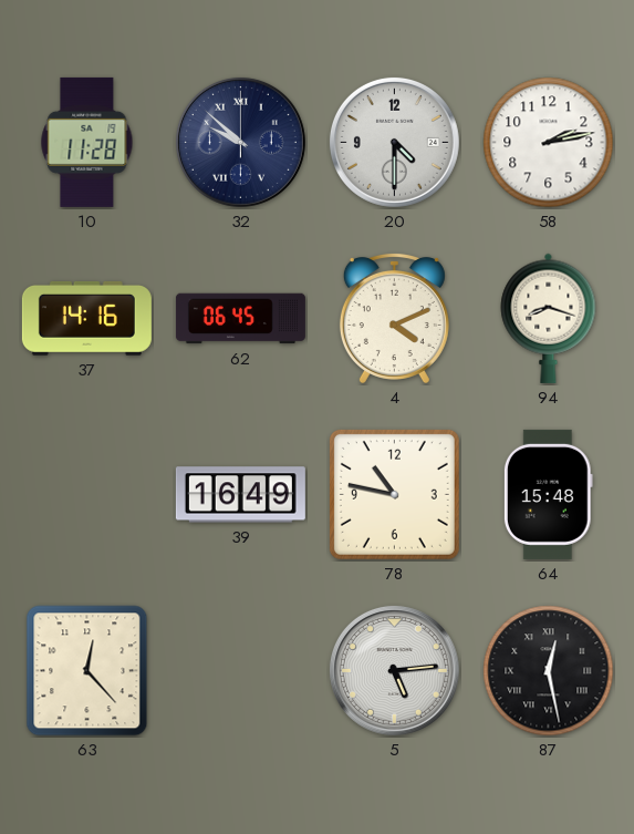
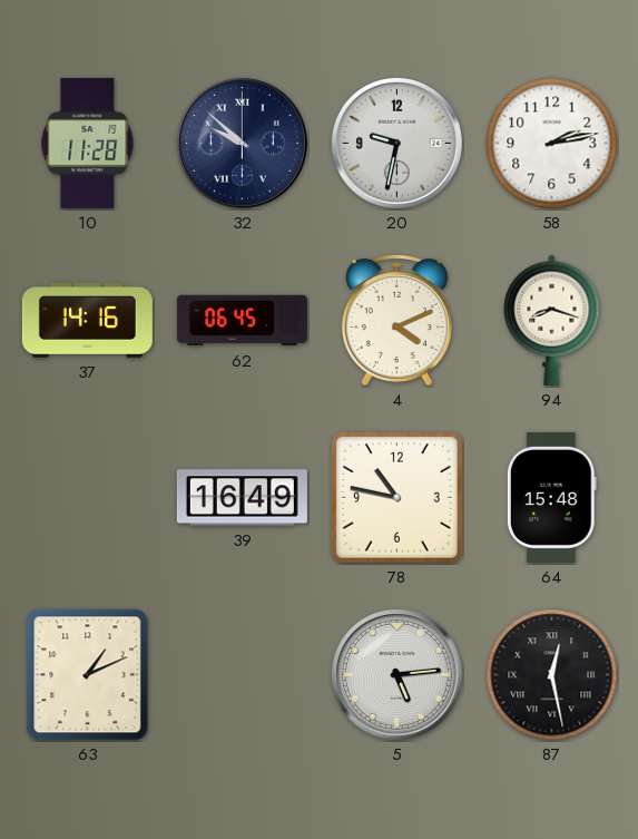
20: 4:30 -> 9:32
63: 12:23 -> 1:11
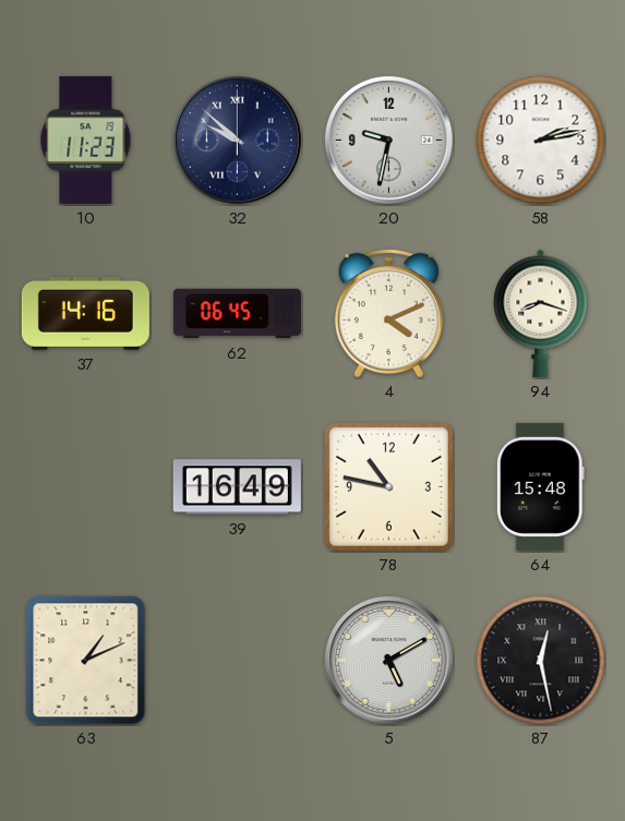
10: 11:28 -> 11:23
5: 5:14 -> 5:10
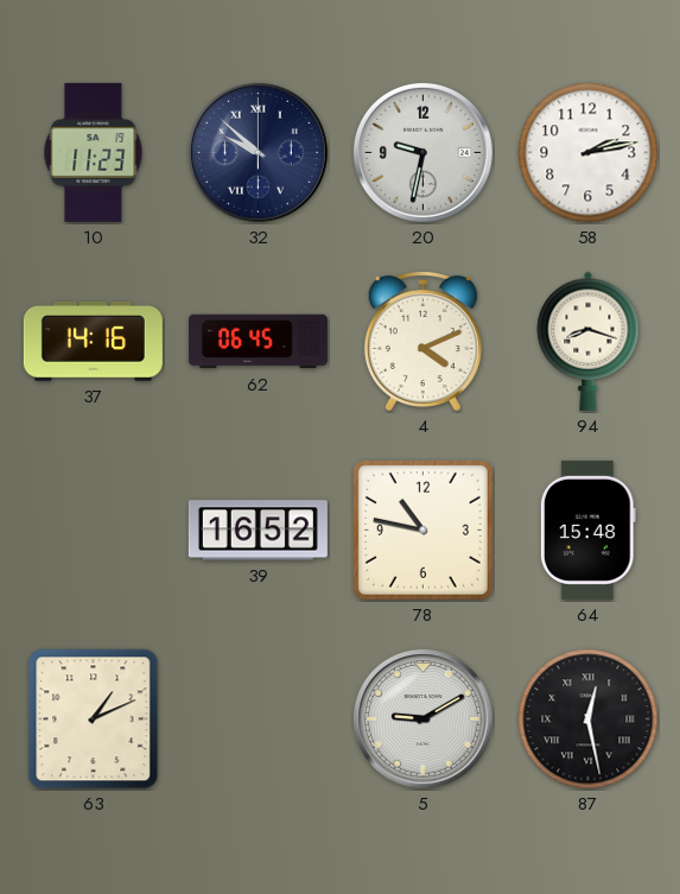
39: 16:49 -> 16:52
5: 5:10 -> 9:10
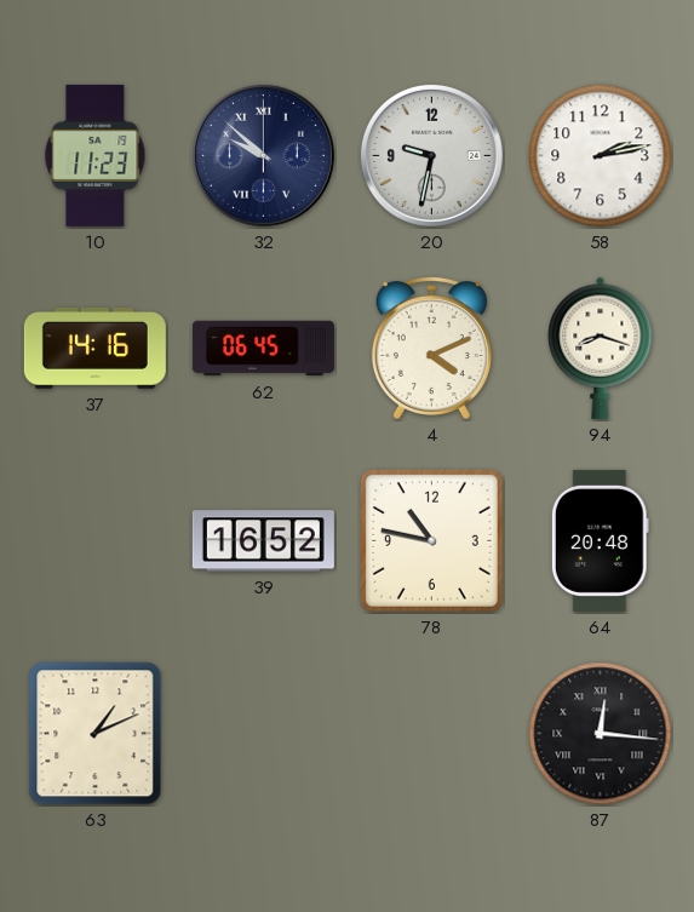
64: 15:48 -> 20:48
5: 9:10 -> none
87: 12:28 -> 12:16
